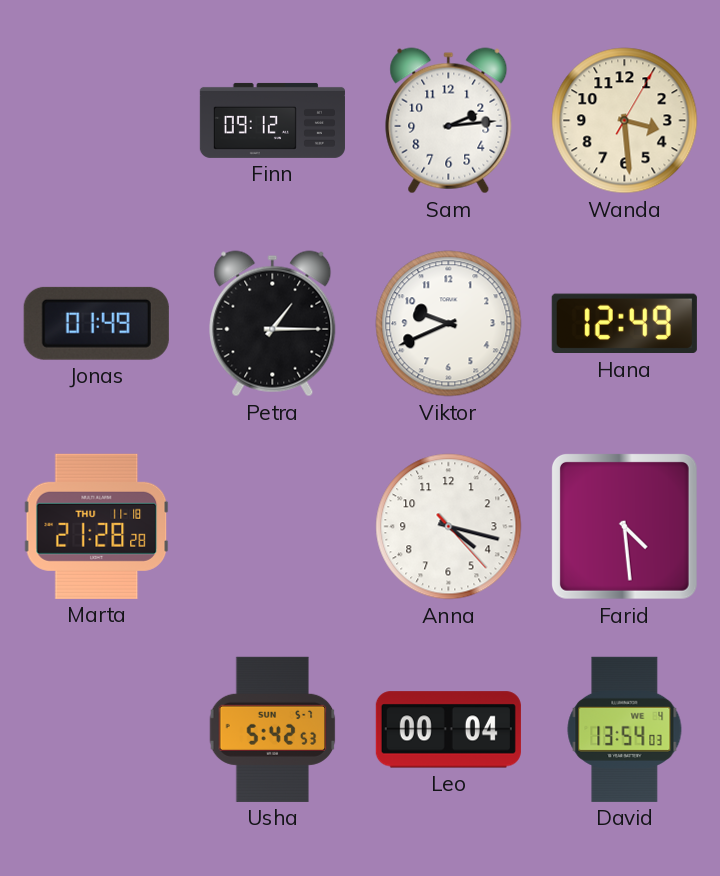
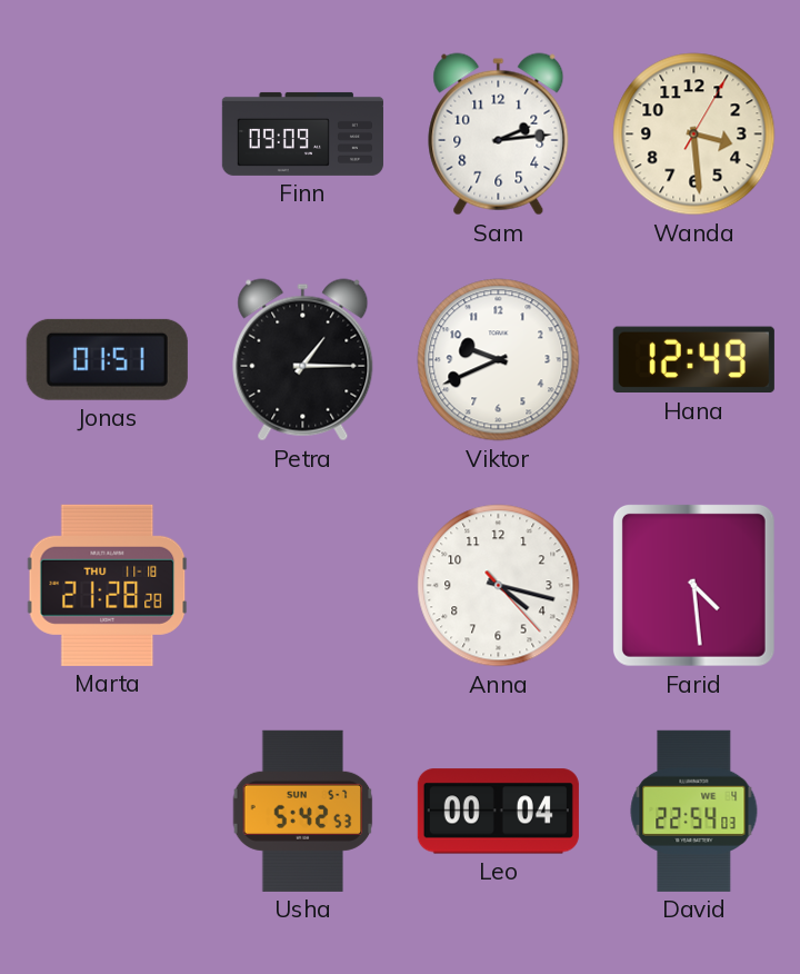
Finn: 09:12 -> 09:09
Jonas: 01:49 -> 01:51
David: 13:54 -> 22:54
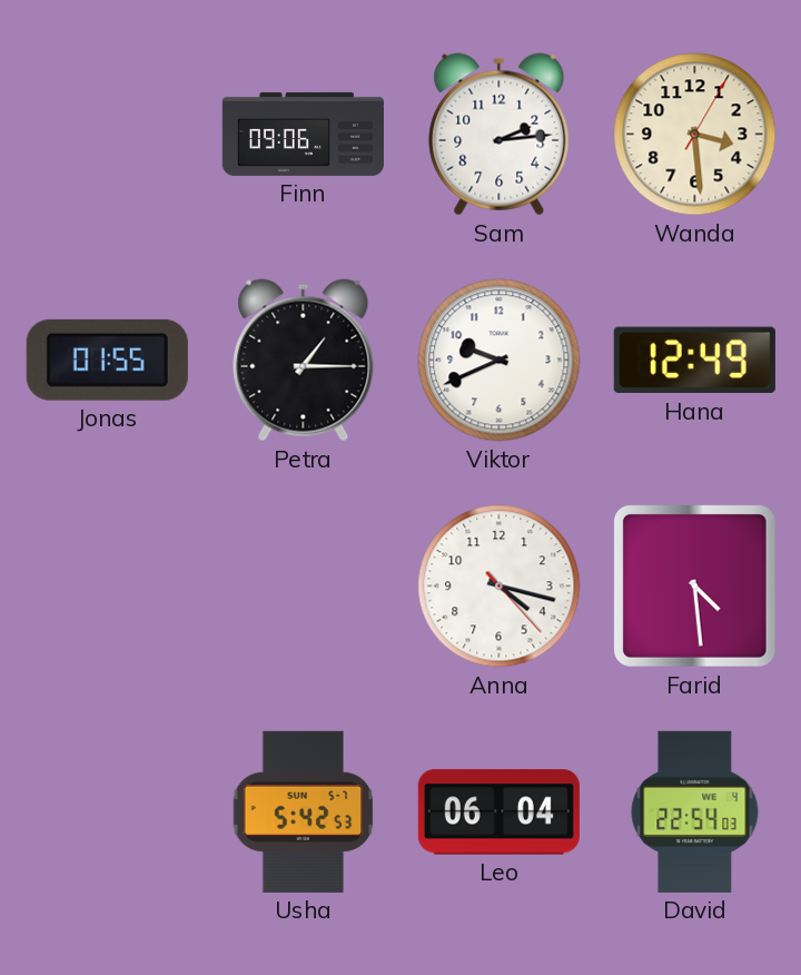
Finn: 09:09 -> 09:06
Jonas: 01:51 -> 01:55
Marta: 21:28 -> none
Leo: 00:04 -> 06:04
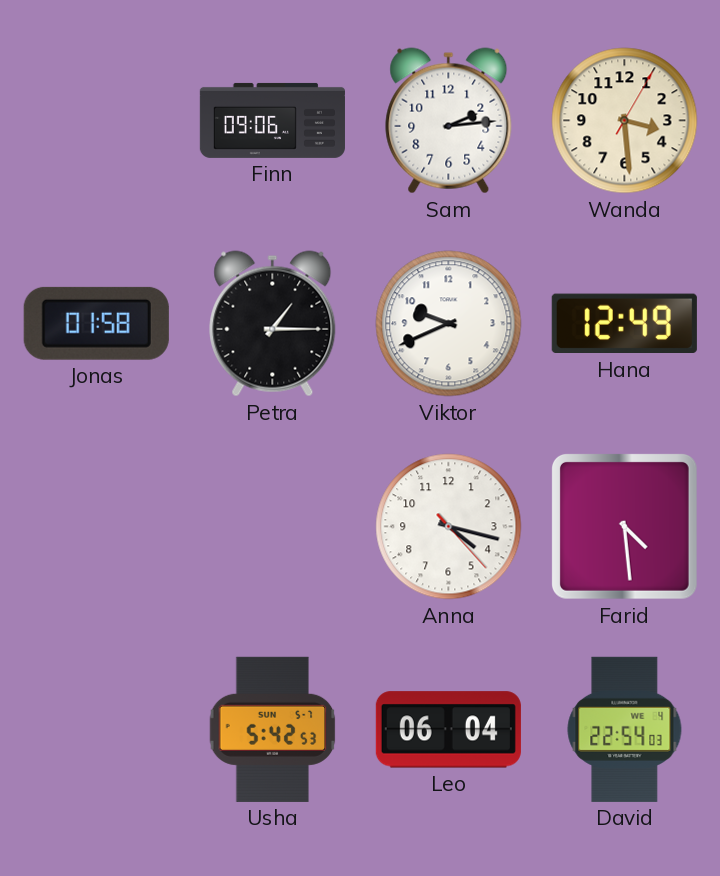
Jonas: 01:55 -> 01:58
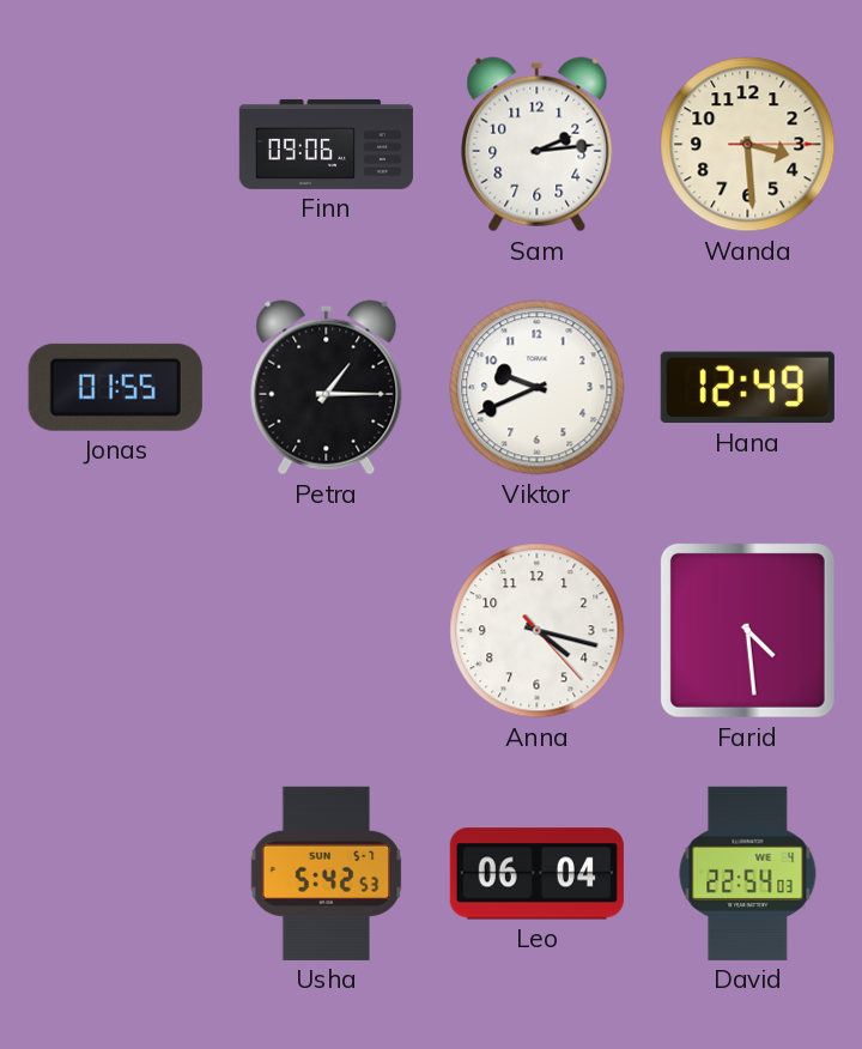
Wanda: 3:29:05 -> 3:29:15
Jonas: 01:58 -> 01:55
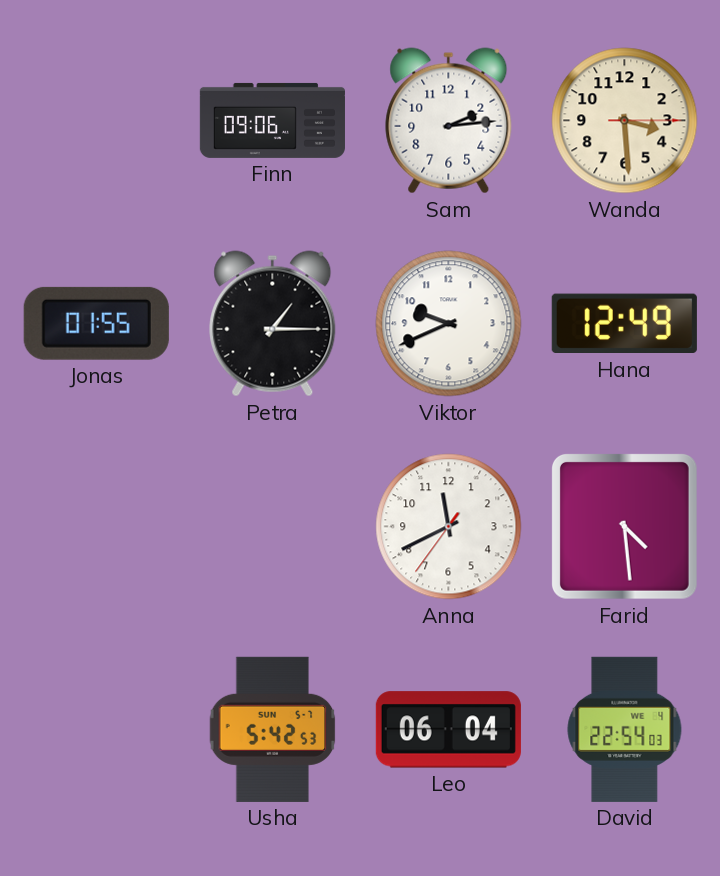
Anna: 4:17 -> 11:40
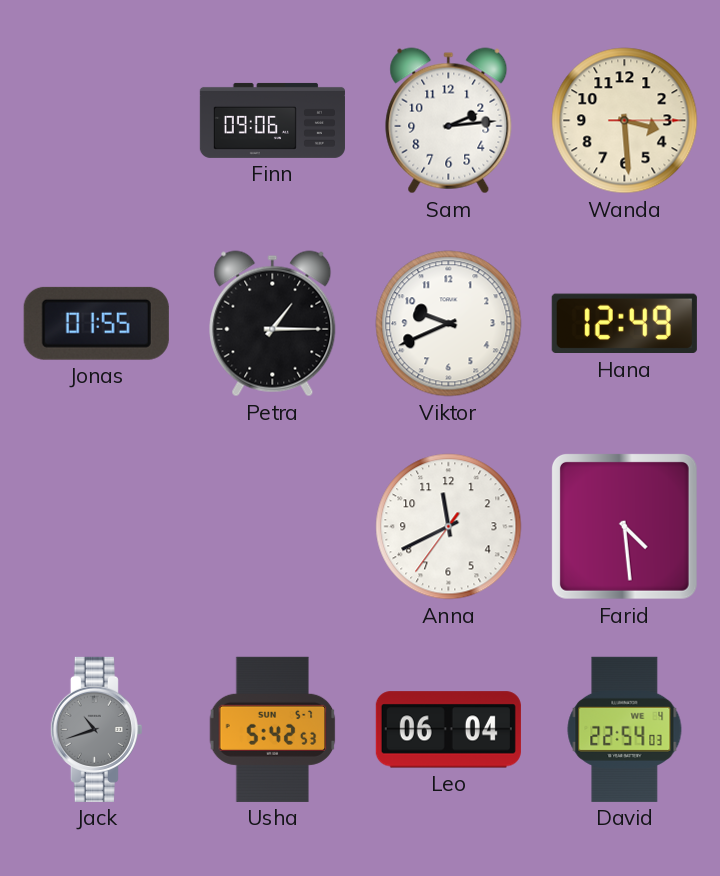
Jack: none -> 10:42
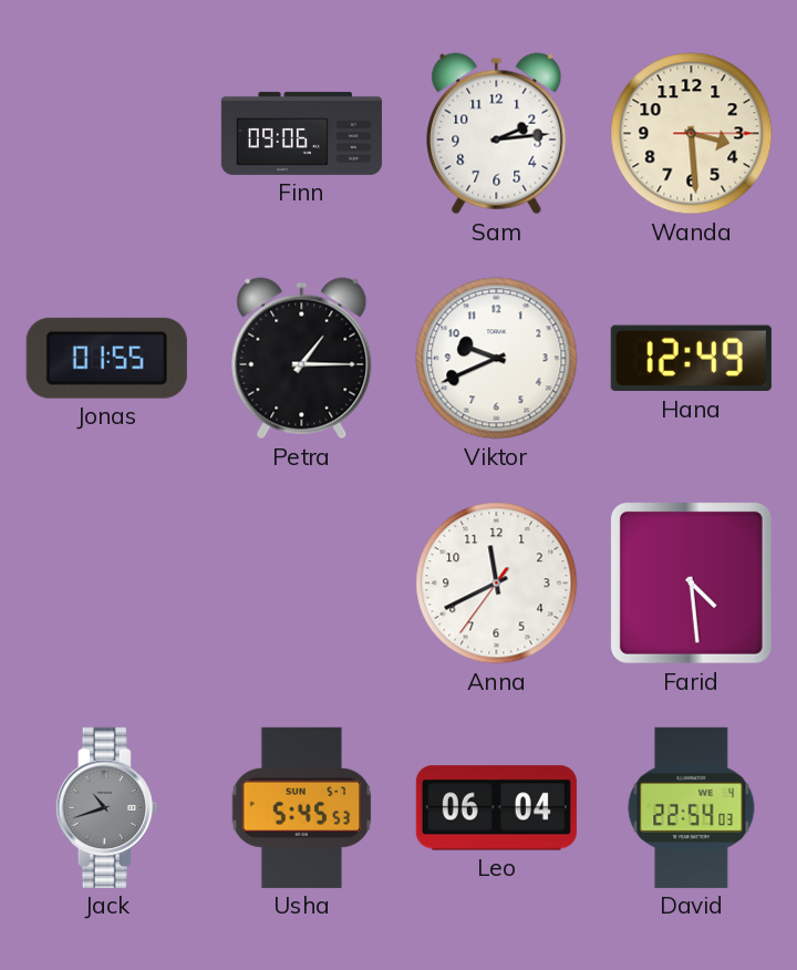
Usha: 5:42 -> 5:45
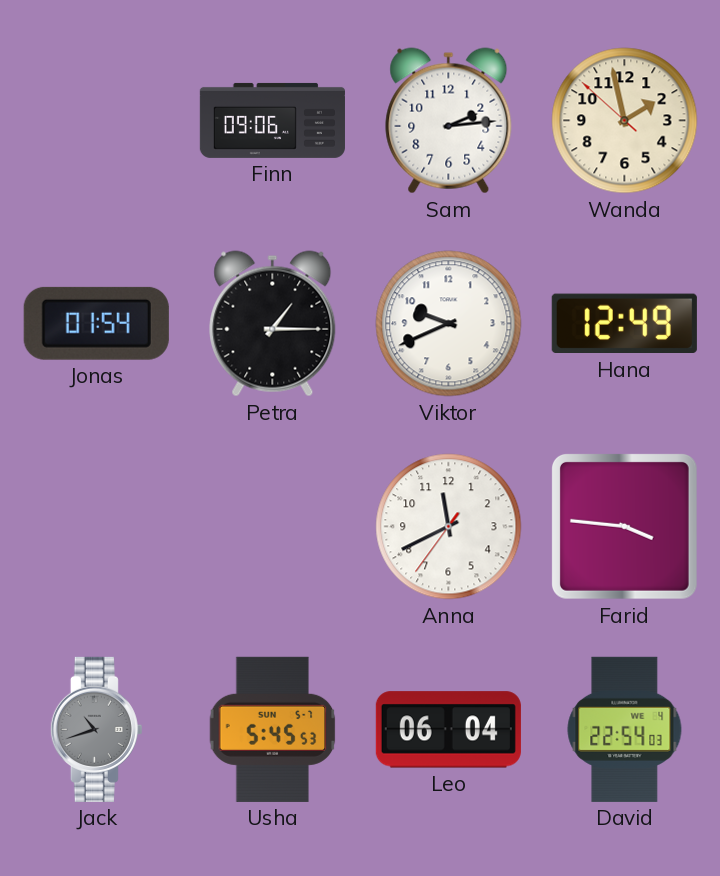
Wanda: 3:29 -> 1:57
Jonas: 01:55 -> 01:54
Farid: 4:29 -> 3:46
